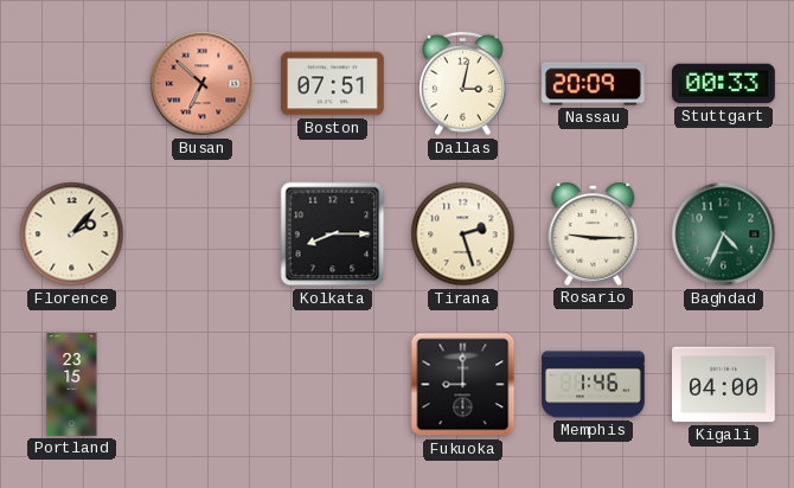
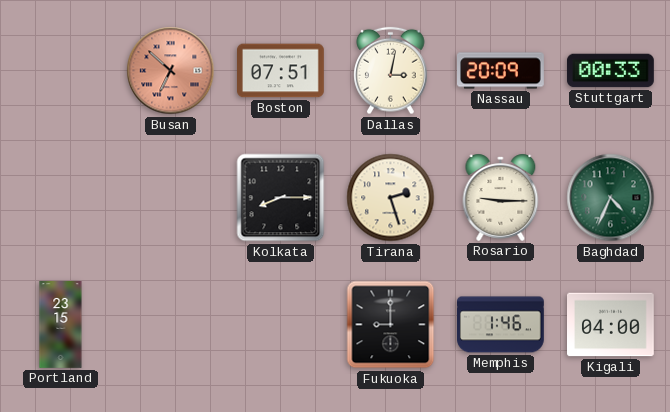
Florence: 2:07 -> none
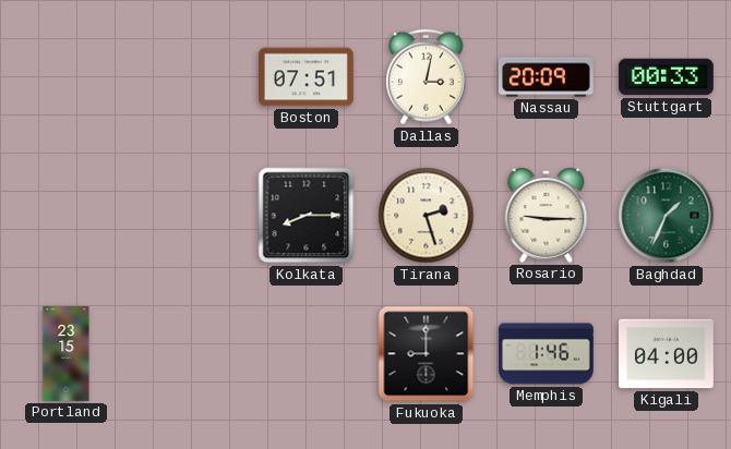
Busan: 6:52 -> none
Baghdad: 4:34 -> 1:34
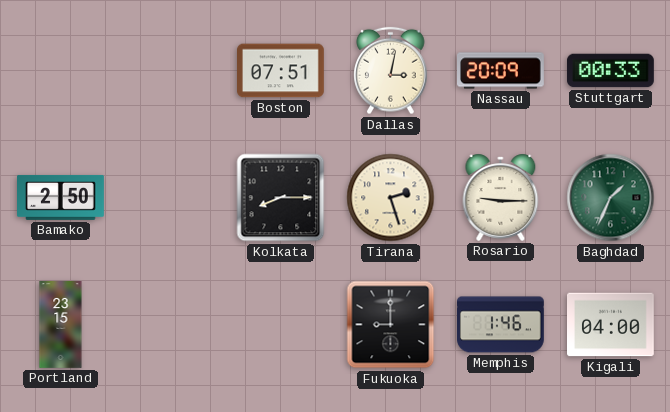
Bamako: none -> 2:50
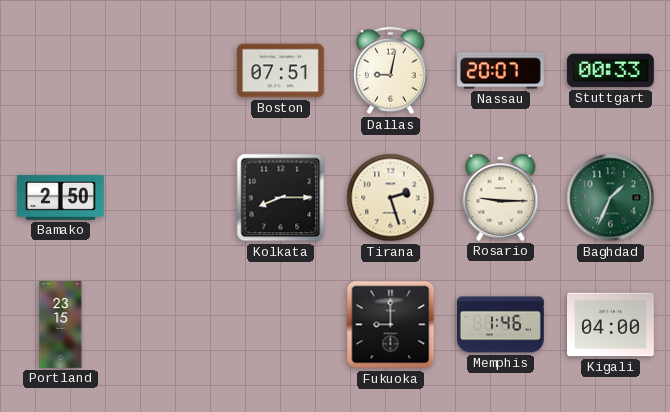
Dallas: 3:02 -> 9:02
Nassau: 20:09 -> 20:07
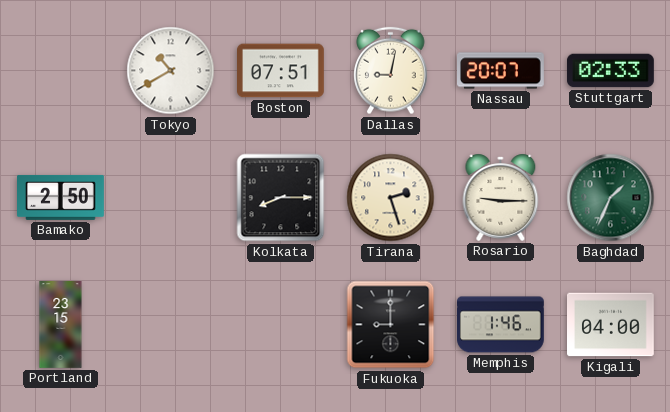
Tokyo: none -> 10:40
Stuttgart: 00:33 -> 02:33
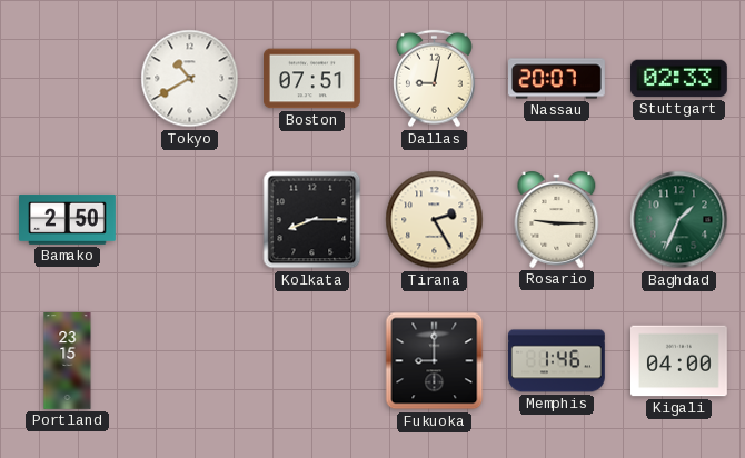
Tirana: 2:27 -> 2:25
